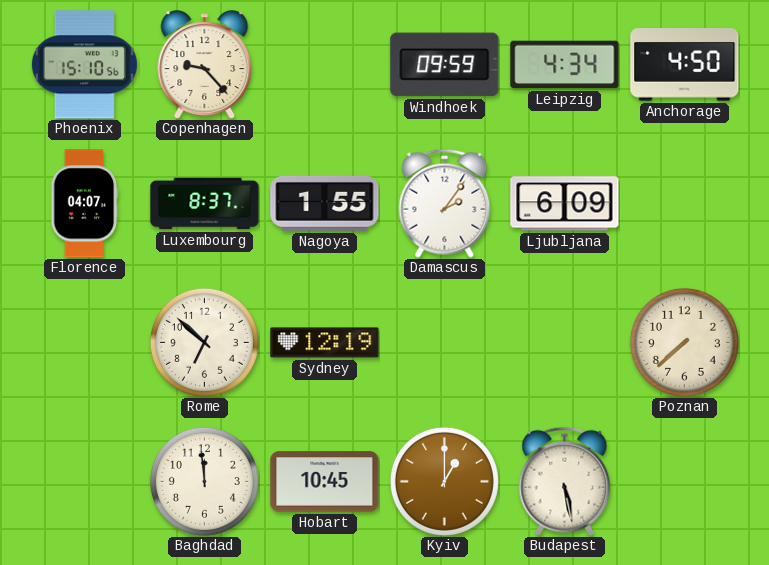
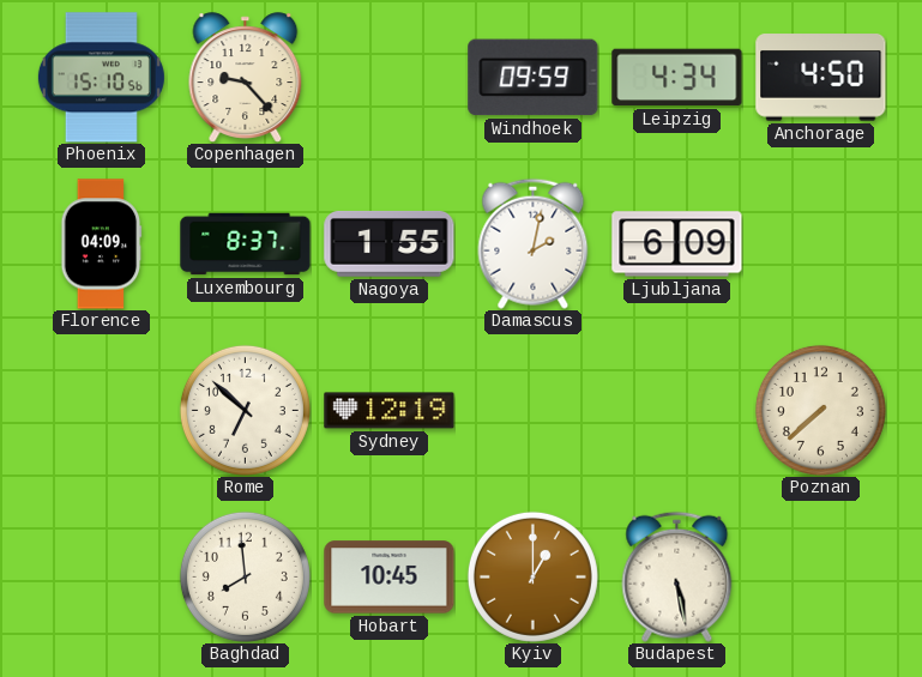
Florence: 04:07 -> 04:09
Damascus: 2:06 -> 2:02
Baghdad: 11:59 -> 7:59
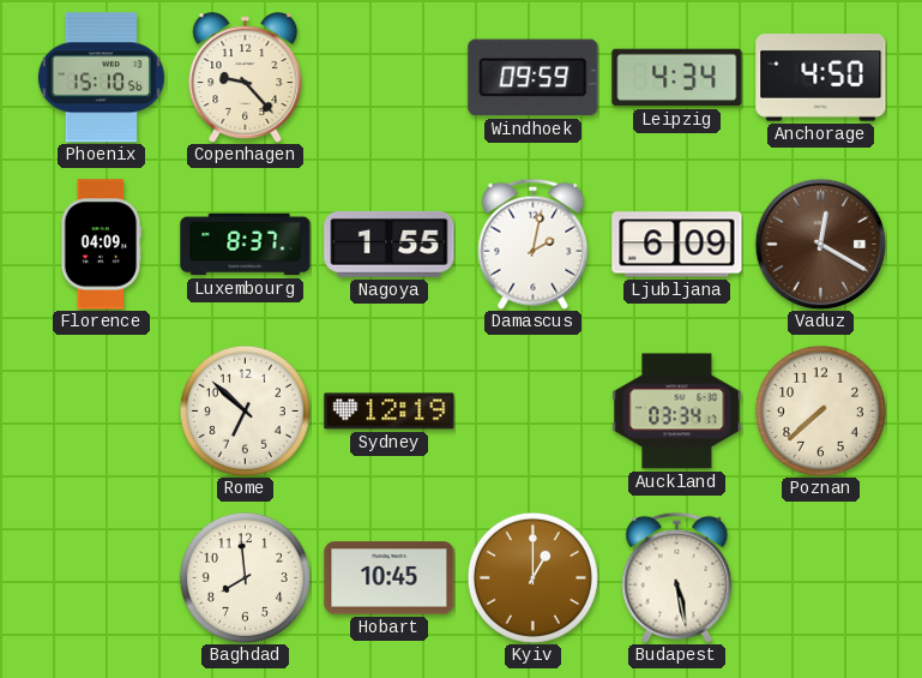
Vaduz: none -> 12:20
Auckland: none -> 03:34
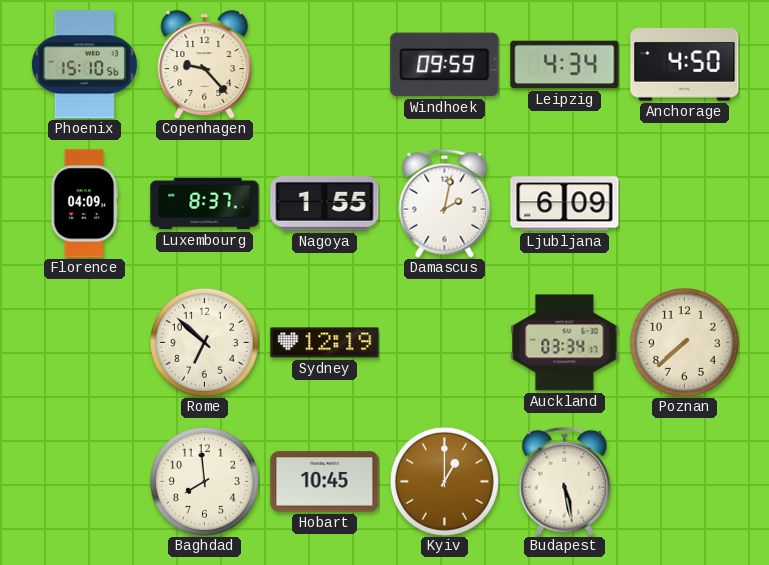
Vaduz: 12:20 -> none
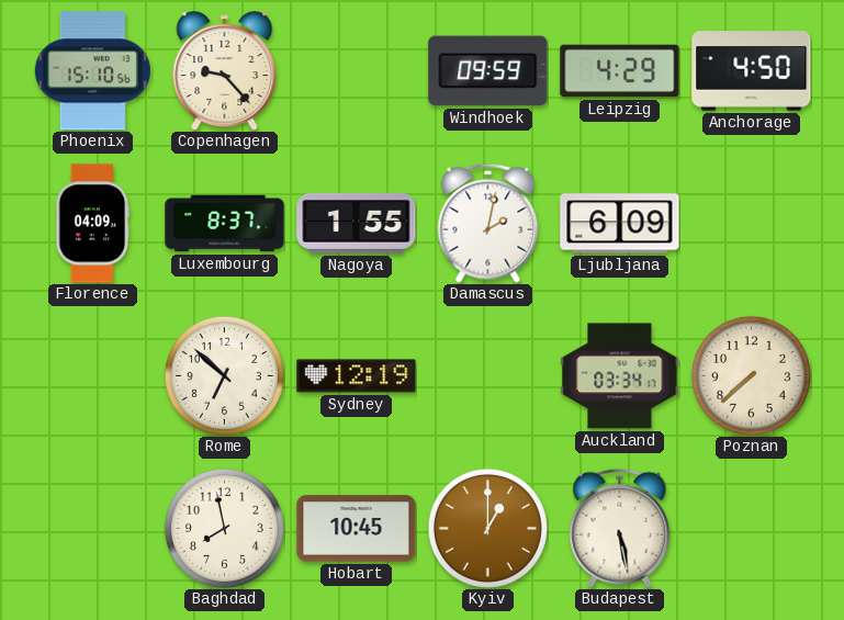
Leipzig: 4:34 -> 4:29
Baghdad: 7:59 -> 7:58
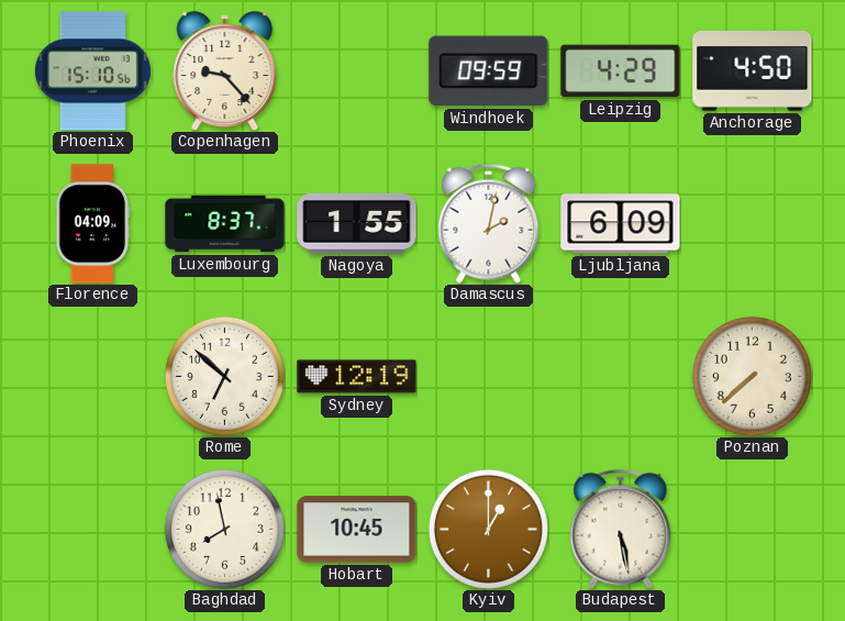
Auckland: 03:34 -> none
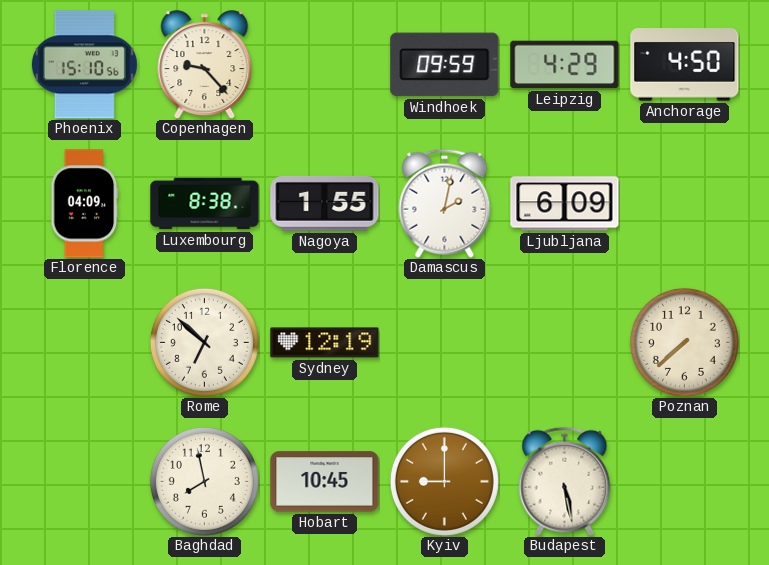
Luxembourg: 8:37 -> 8:38
Kyiv: 1:00 -> 9:00
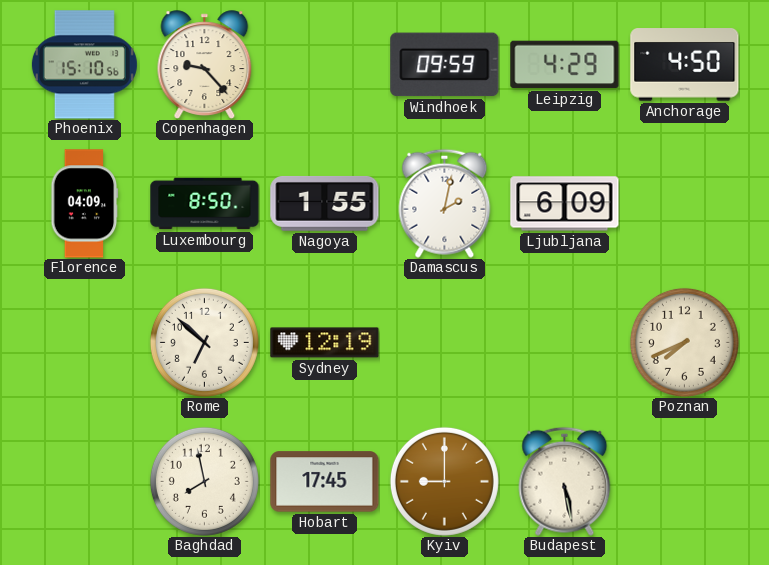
Luxembourg: 8:38 -> 8:50
Poznan: 7:38 -> 7:41
Hobart: 10:45 -> 17:45
